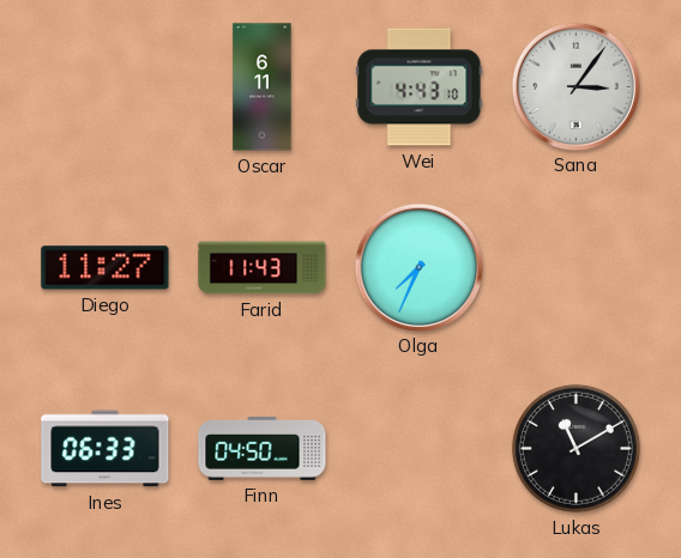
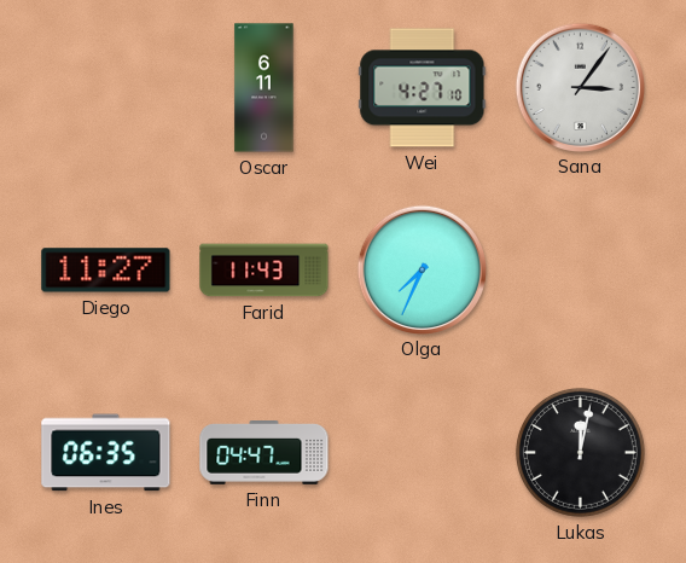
Wei: 4:43 -> 4:27
Ines: 06:33 -> 06:35
Finn: 04:50 -> 04:47
Lukas: 11:10 -> 12:02
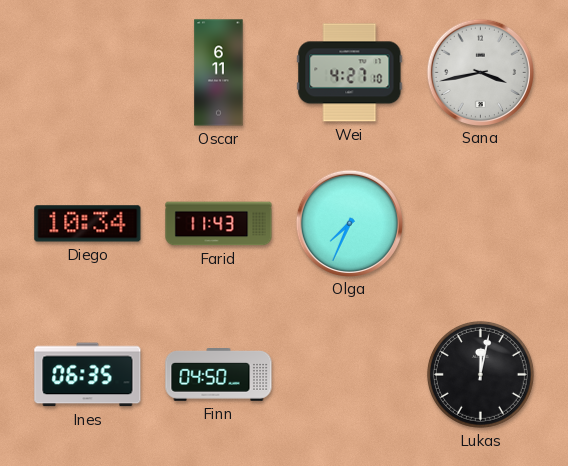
Sana: 3:06 -> 3:43
Diego: 11:27 -> 10:34
Finn: 04:47 -> 04:50
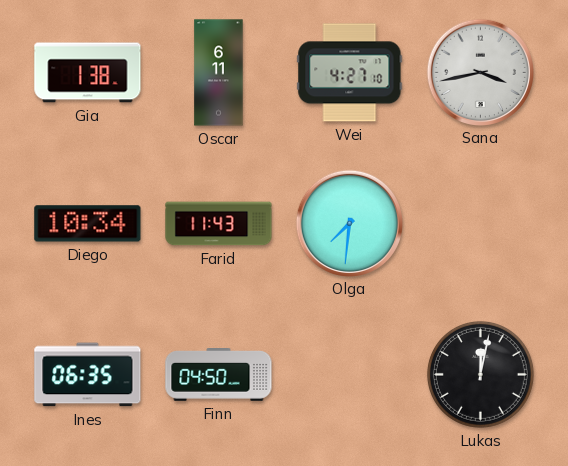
Gia: none -> 1:38
Olga: 7:34 -> 7:31
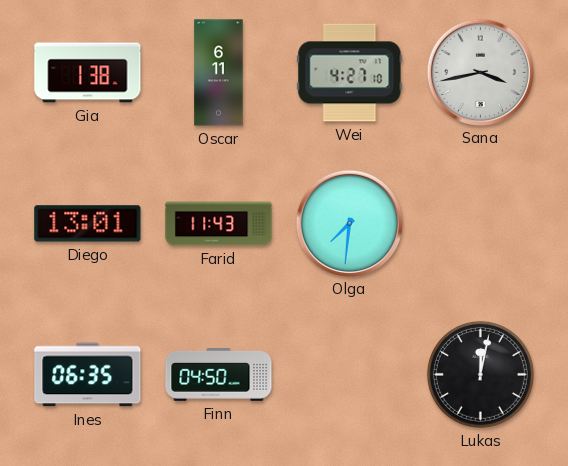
Diego: 10:34 -> 13:01
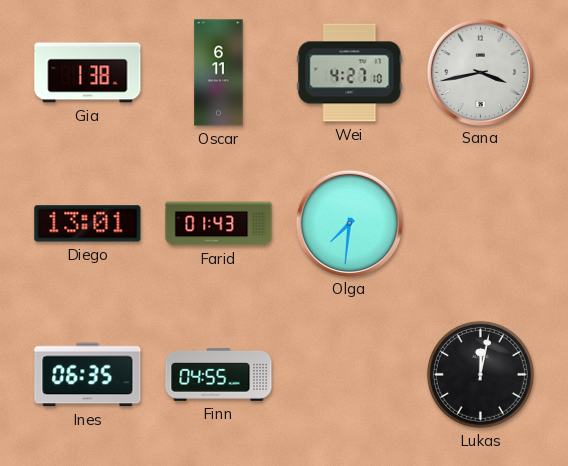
Farid: 11:43 -> 01:43
Finn: 04:50 -> 04:55
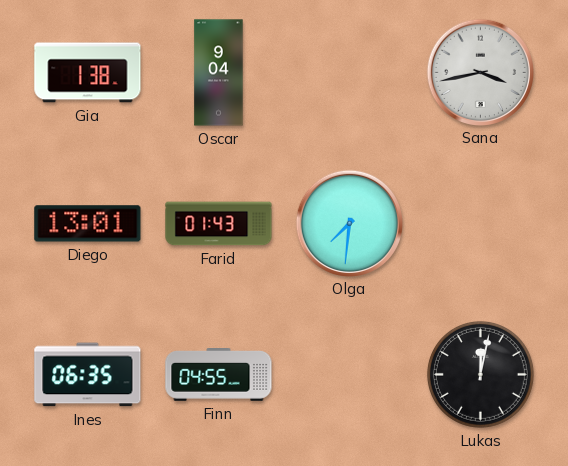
Oscar: 6:11 -> 9:04
Wei: 4:27 -> none
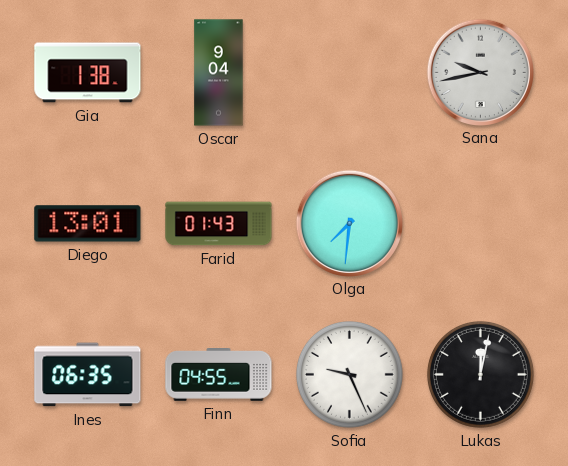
Sana: 3:43 -> 9:43
Sofia: none -> 9:26
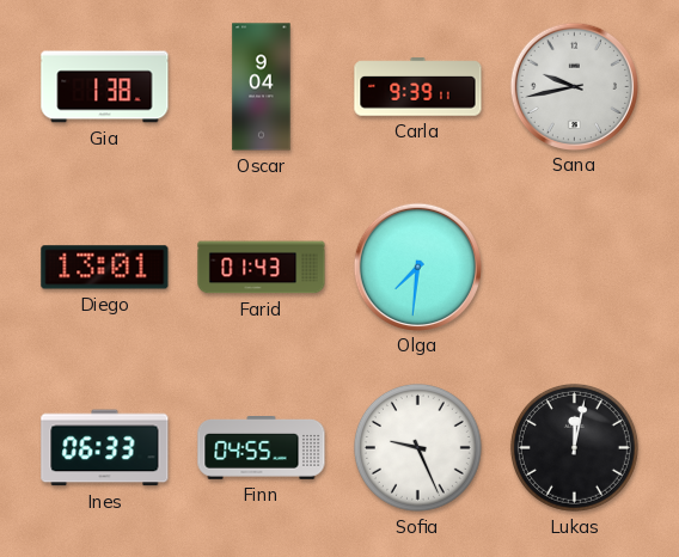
Carla: none -> 9:39
Ines: 06:35 -> 06:33
